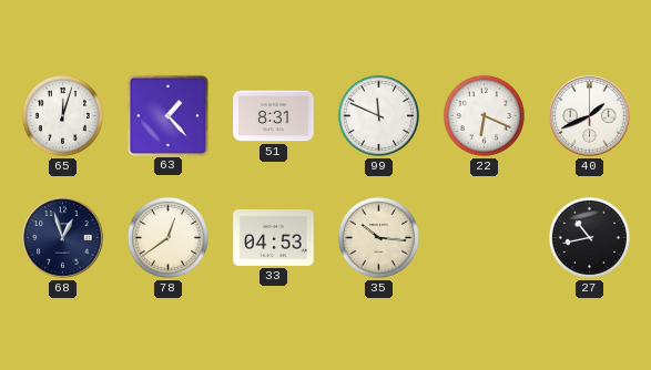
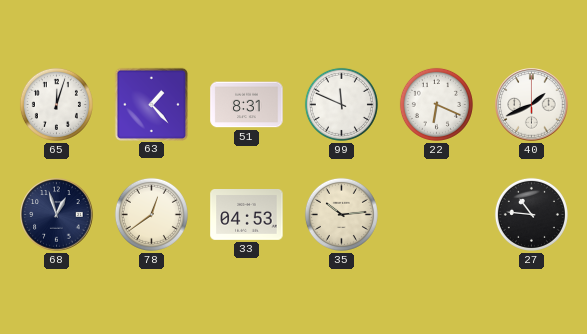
35: 10:16 -> 10:14
27: 10:43 -> 10:46
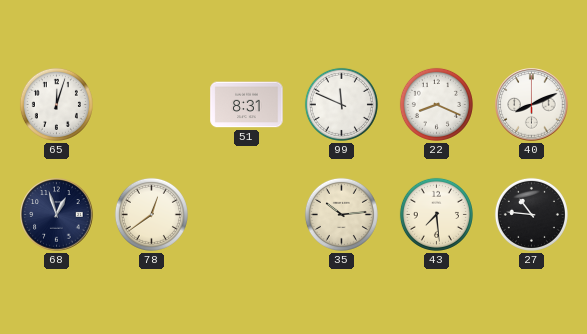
63: 1:23 -> none
22: 6:19 -> 8:19
40: 1:41 -> 8:11
33: 04:53 -> none
43: none -> 7:29
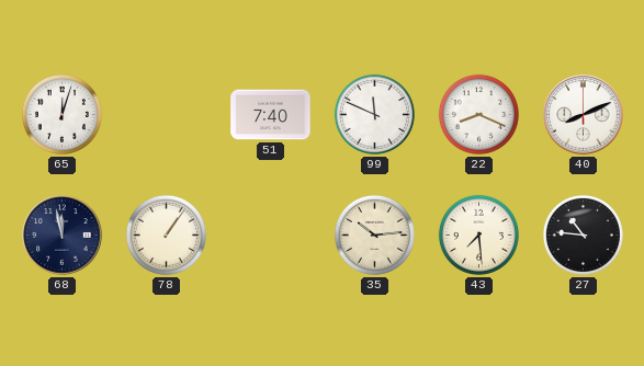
51: 8:31 -> 7:40
68: 12:57 -> 11:58
78: 12:39 -> 1:06
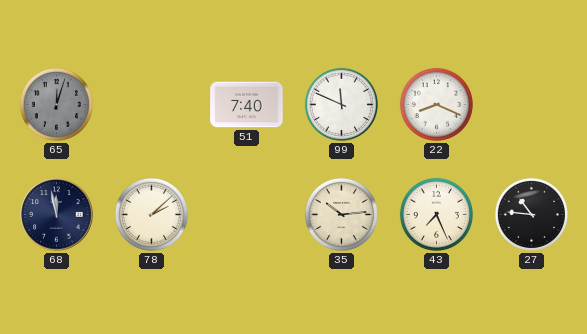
65 dial: white -> grey
40: 8:11 -> none
78: 1:06 -> 2:08
43: 7:29 -> 7:26
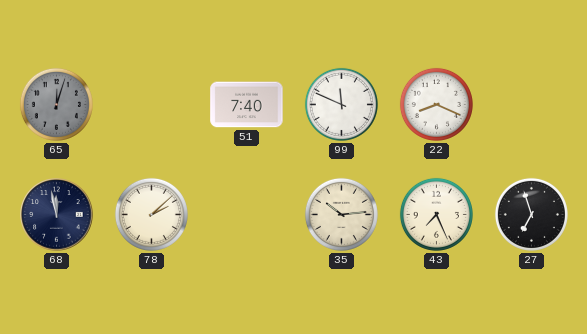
27: 10:46 -> 6:57
